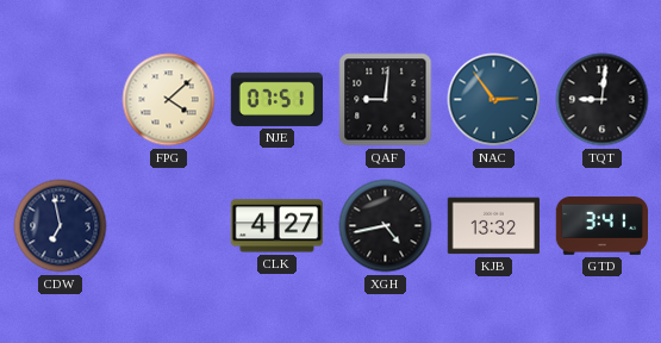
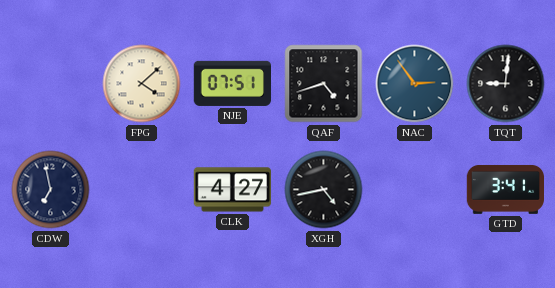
QAF: 9:01 -> 4:42
KJB: 13:32 -> none
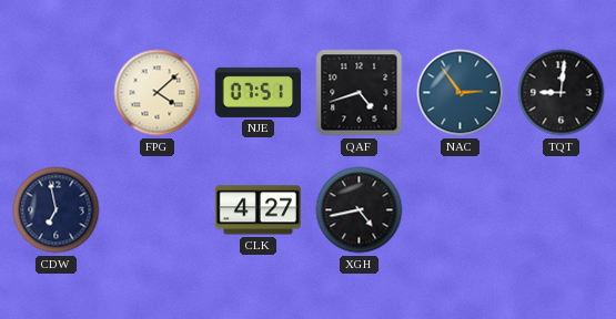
GTD: 3:41 -> none
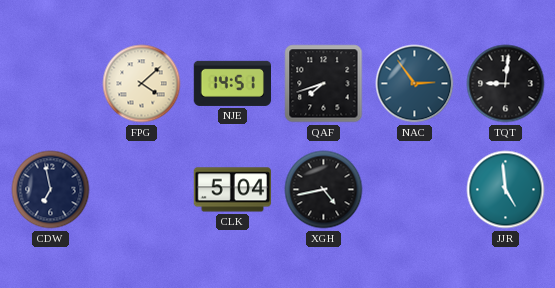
NJE: 07:51 -> 14:51
QAF: 4:42 -> 7:42
CLK: 4:27 -> 5:04
JJR: none -> 4:59
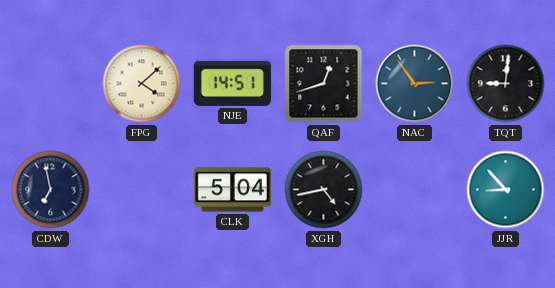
QAF: 7:42 -> 12:42
JJR: 4:59 -> 8:53
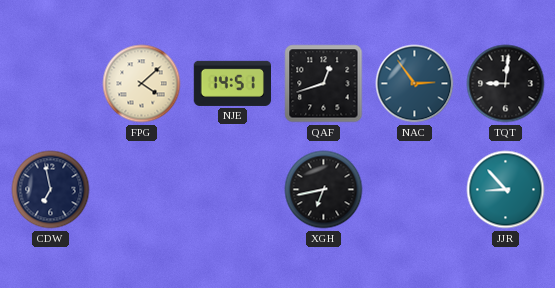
CLK: 5:04 -> none
XGH: 4:43 -> 6:43
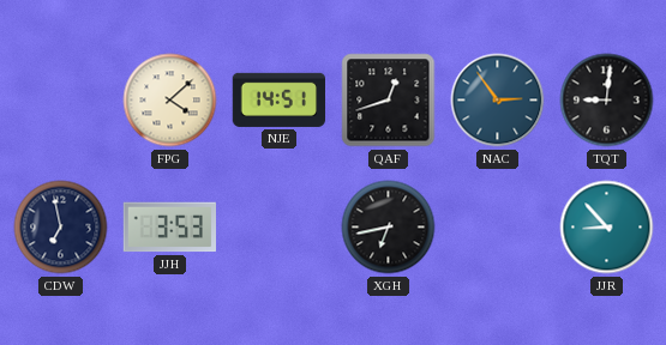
JJH: none -> 3:53
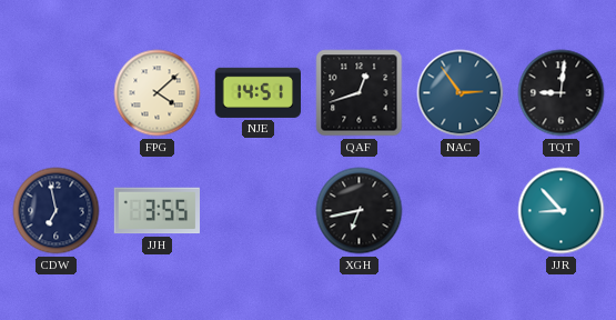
JJH: 3:53 -> 3:55
